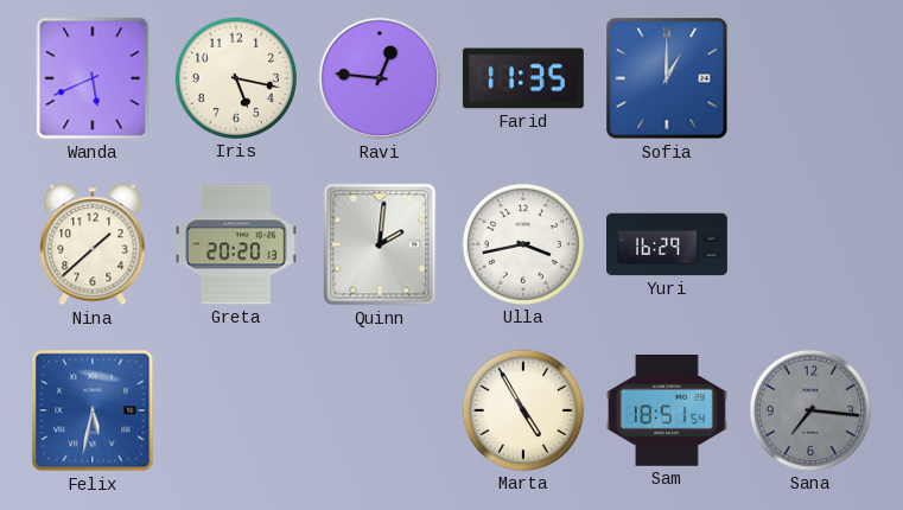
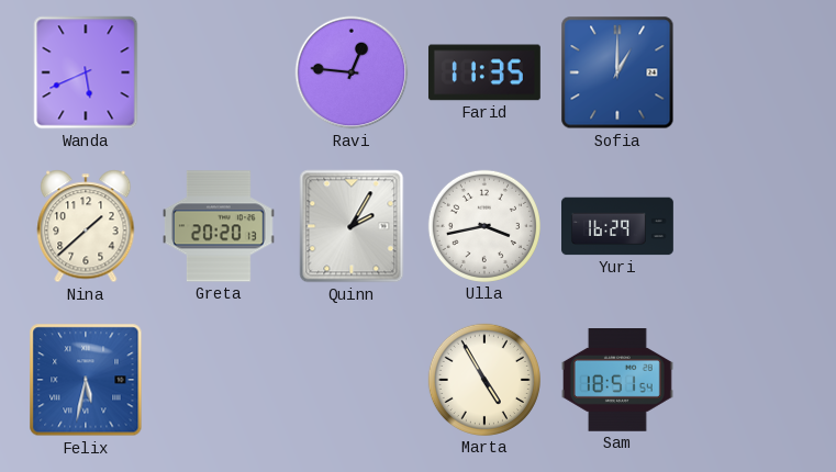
Iris: 5:17 -> none
Quinn: 2:01 -> 2:05
Sana: 7:16 -> none
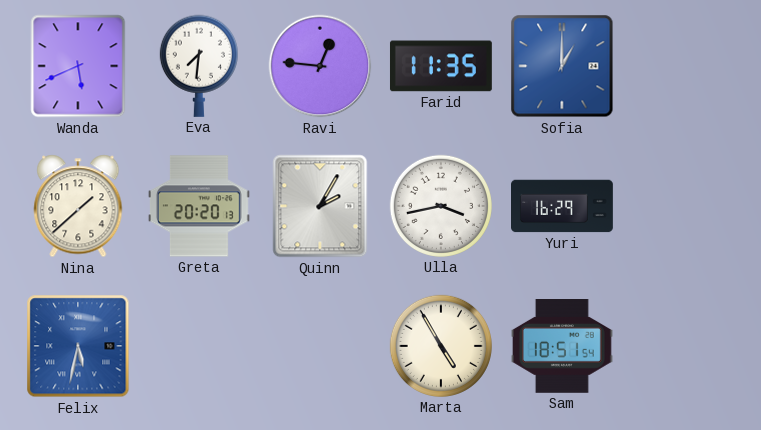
Eva: none -> 7:31
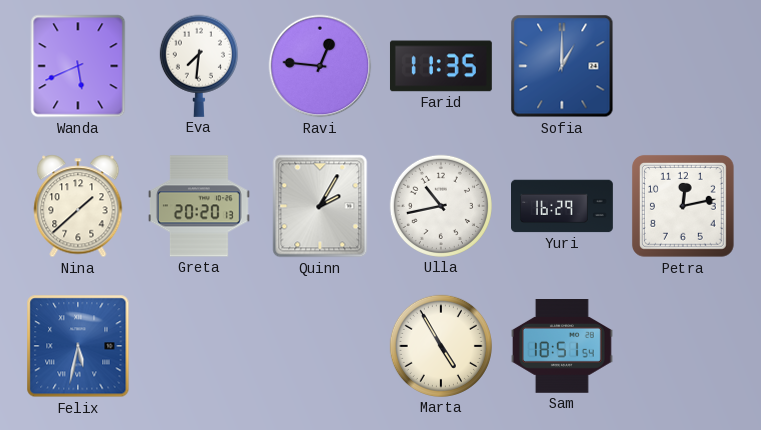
Ulla: 3:43 -> 10:43
Petra: none -> 12:13
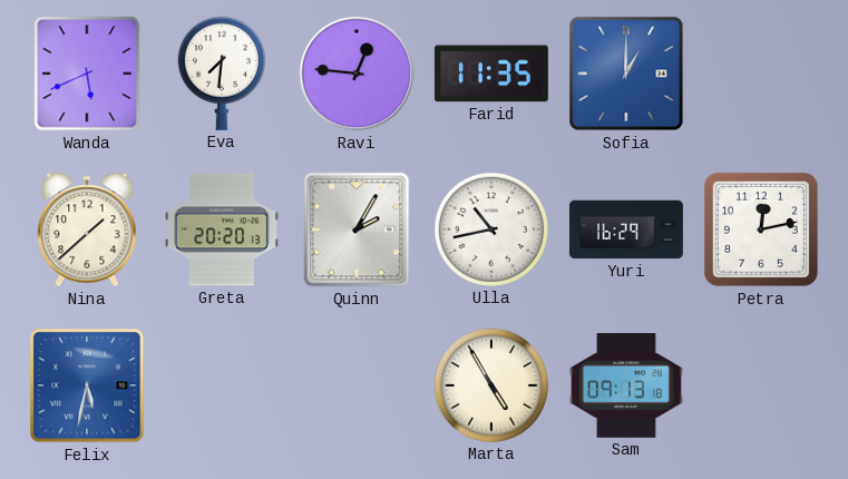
Sam: 18:51 -> 09:13
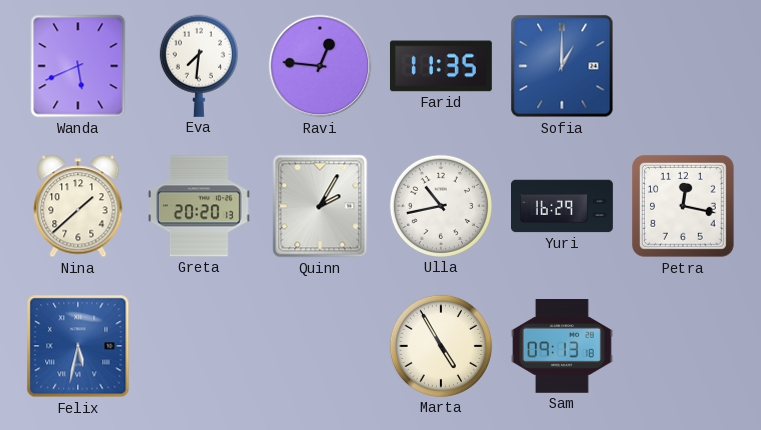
Petra: 12:13 -> 12:17
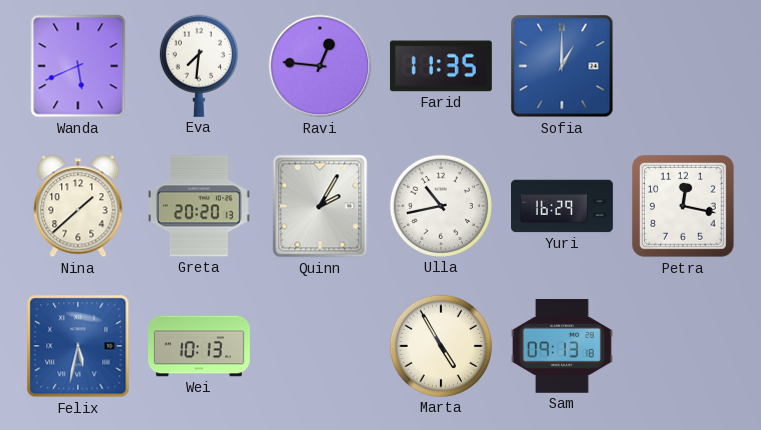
Wei: none -> 10:13
